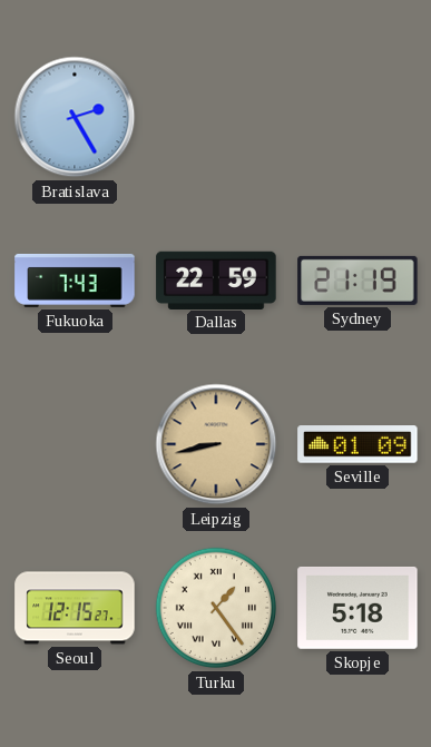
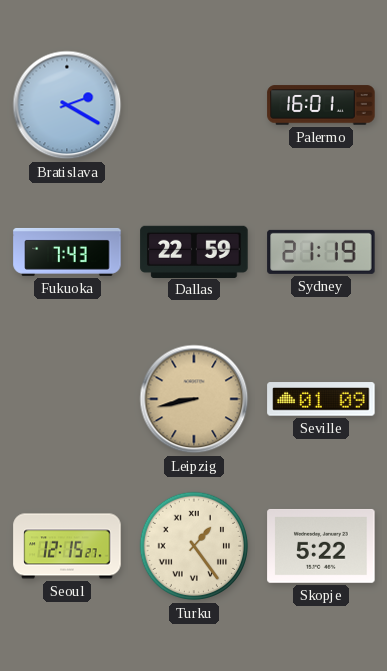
Bratislava: 2:25 -> 2:20
Palermo: none -> 16:01
Skopje: 5:18 -> 5:22
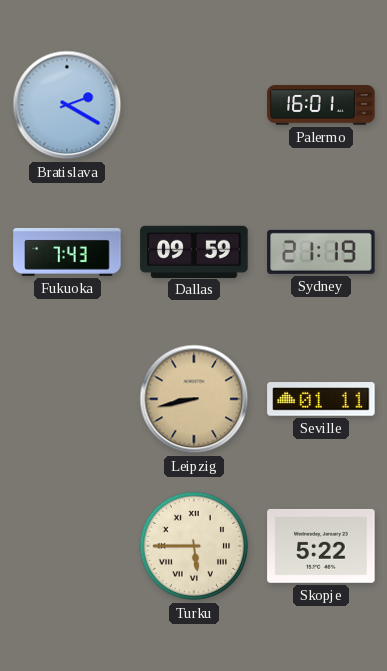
Dallas: 22:59 -> 09:59
Seville: 01:09 -> 01:11
Seoul: 12:15 -> none
Turku: 1:24 -> 5:45
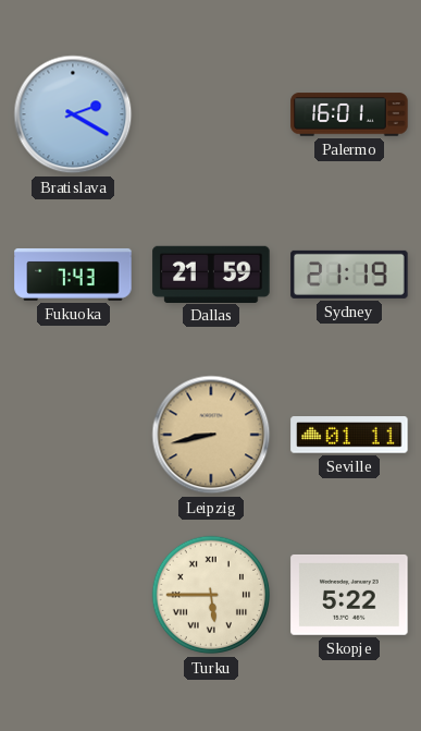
Dallas: 09:59 -> 21:59
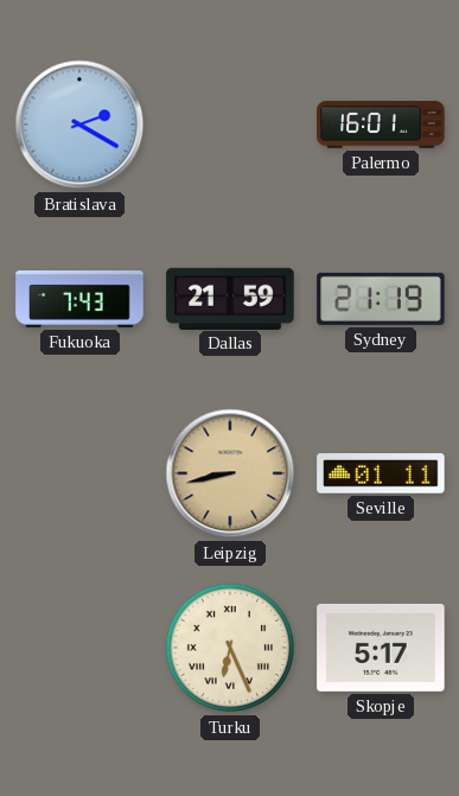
Turku: 5:45 -> 6:26
Skopje: 5:22 -> 5:17
